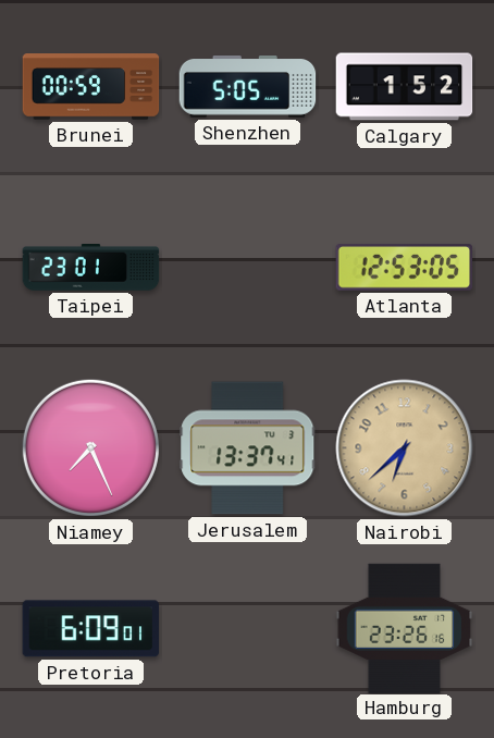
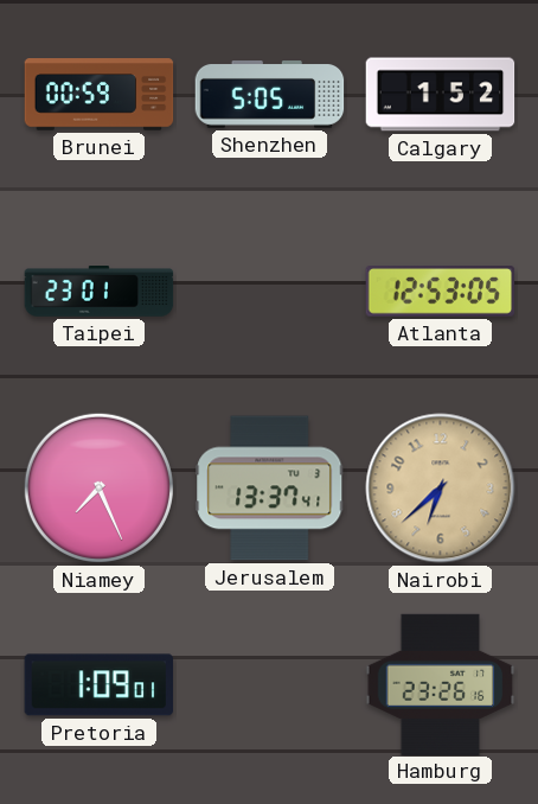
Pretoria: 6:09 -> 1:09
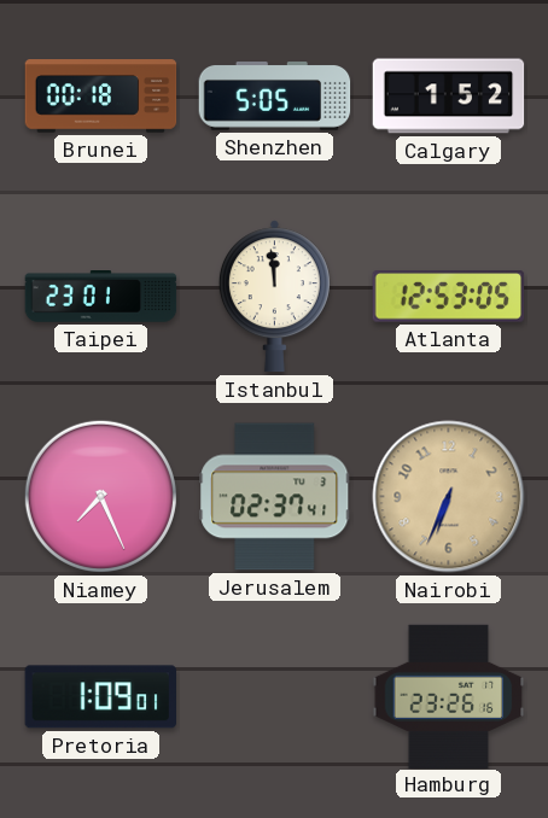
Brunei: 00:59 -> 00:18
Istanbul: none -> 11:59
Jerusalem: 13:37 -> 02:37
Nairobi: 6:38 -> 6:34
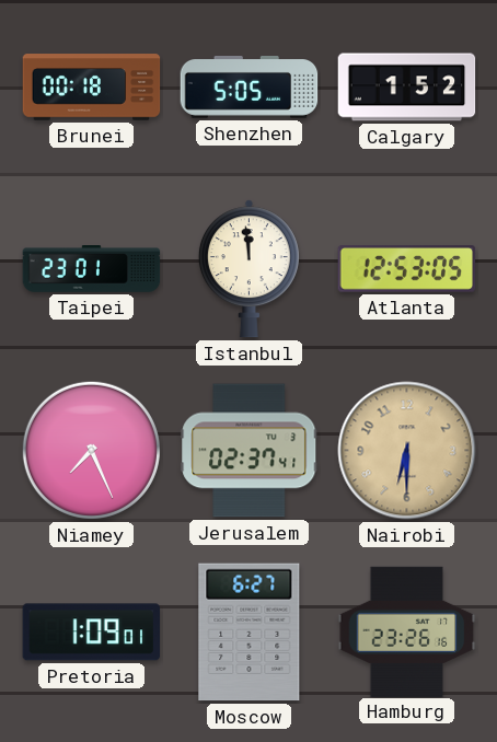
Nairobi: 6:34 -> 6:30
Moscow: none -> 6:27
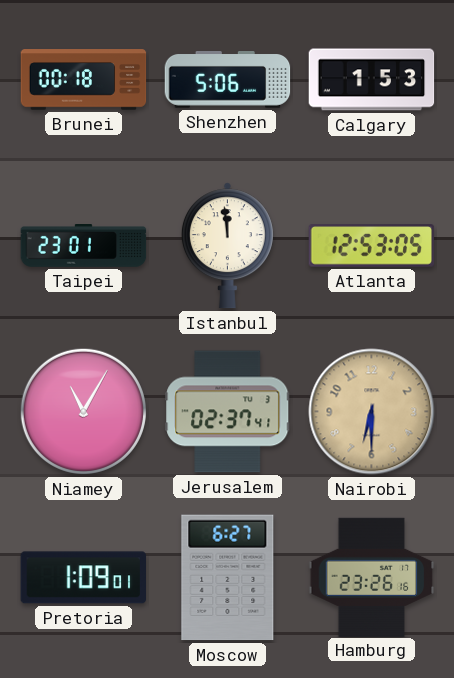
Shenzhen: 5:05 -> 5:06
Calgary: 1:52 -> 1:53
Niamey: 7:26 -> 11:05
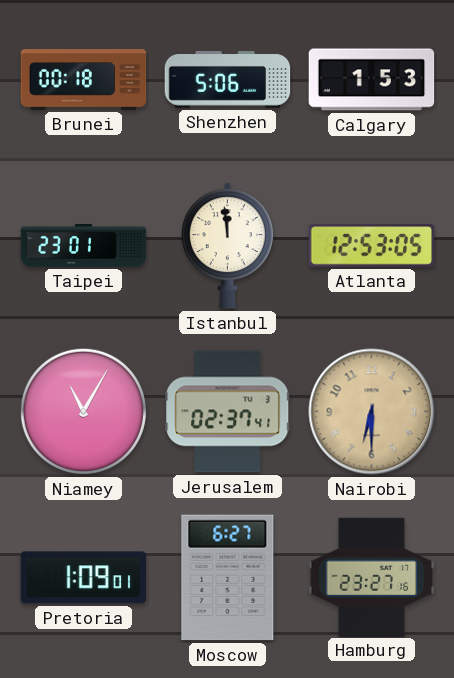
Hamburg: 23:26 -> 23:27
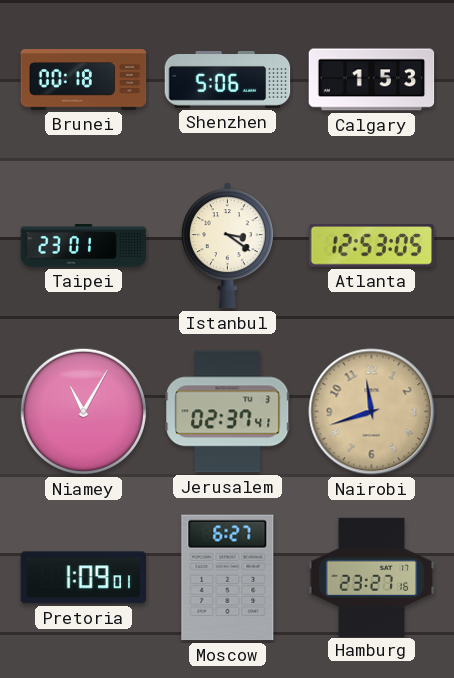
Istanbul: 11:59 -> 3:21
Nairobi: 6:30 -> 11:42
